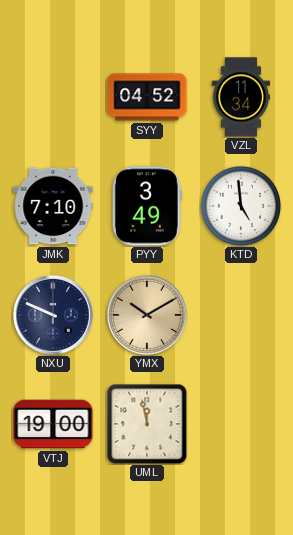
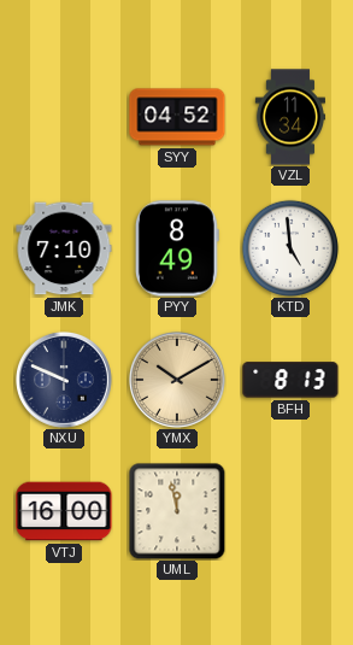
PYY: 3:49 -> 8:49
BFH: none -> 8:13
VTJ: 19:00 -> 16:00
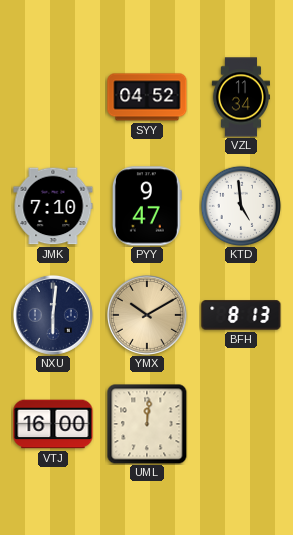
PYY: 8:49 -> 9:47
NXU: 9:49 -> 6:01
UML: 11:58 -> 12:01
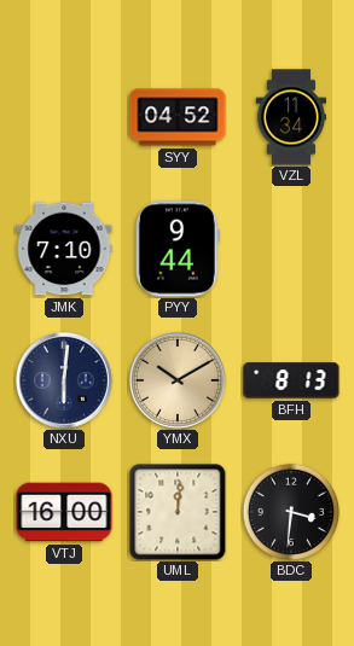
PYY: 9:47 -> 9:44
KTD: 4:59 -> none
BDC: none -> 3:31
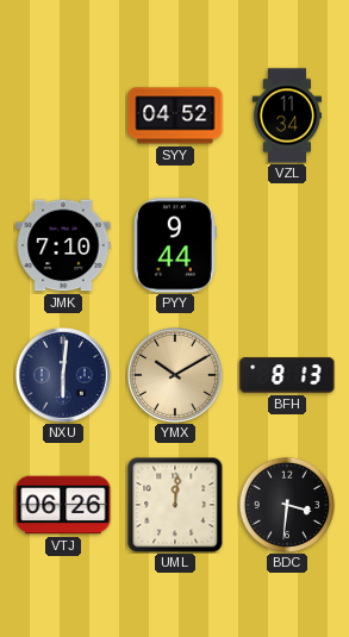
VTJ: 16:00 -> 06:26
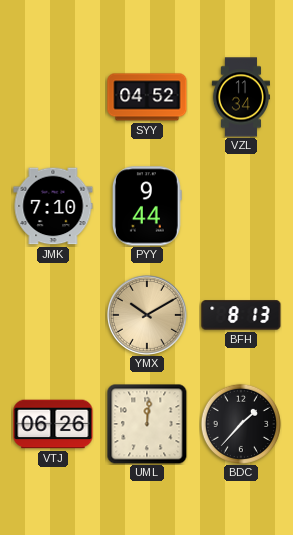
NXU: 6:01 -> none
BDC: 3:31 -> 1:37
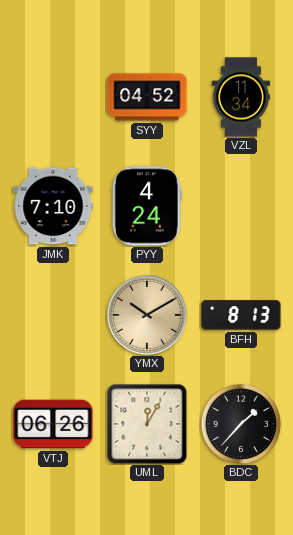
PYY: 9:44 -> 4:24
UML: 12:01 -> 12:05
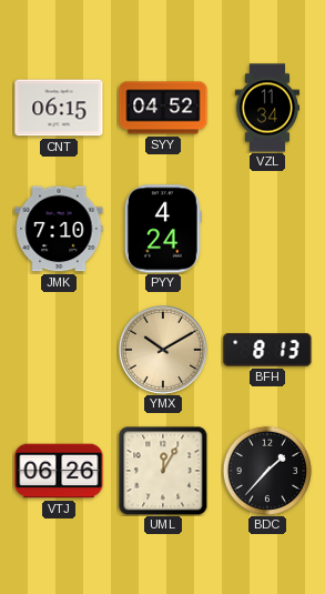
CNT: none -> 06:15
